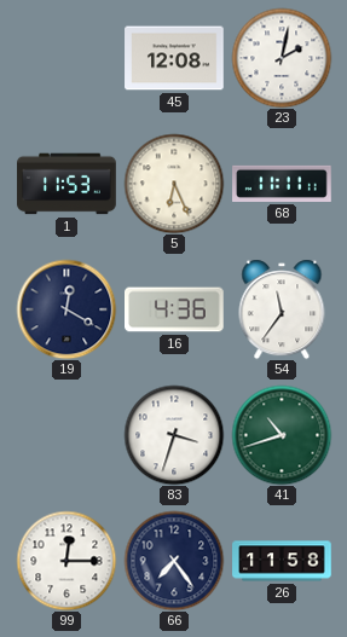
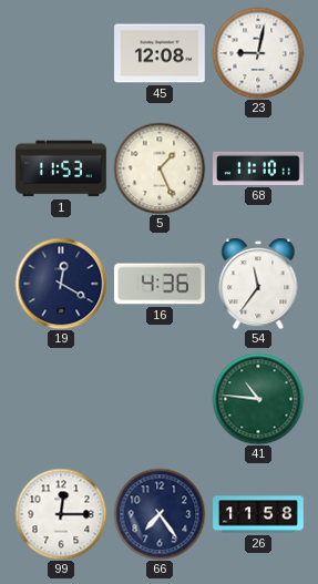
23: 2:02 -> 9:02
5: 6:26 -> 1:26
68: 11:11 -> 11:10
83: 3:33 -> none
41: 10:42 -> 10:46
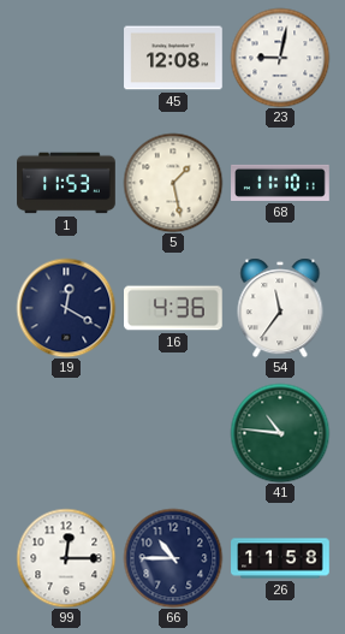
5: 1:26 -> 1:28
66: 7:24 -> 10:45
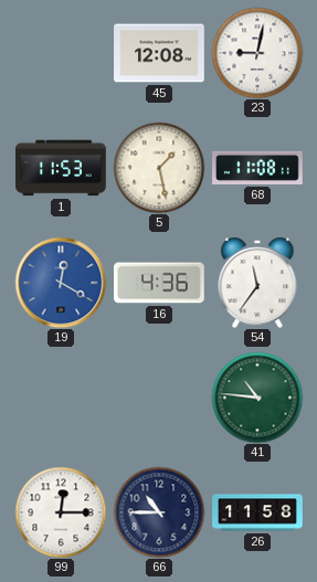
68: 11:10 -> 11:08
19 dial: navy -> blue
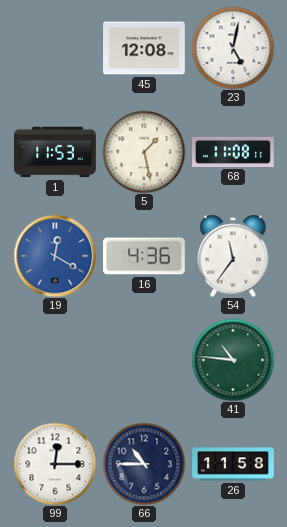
23: 9:02 -> 5:02
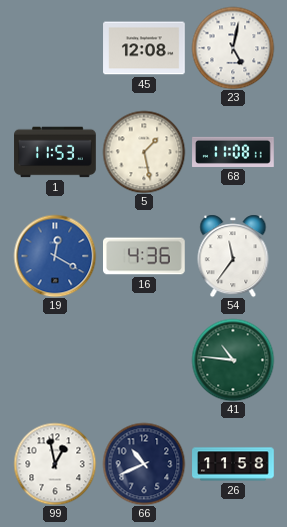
99: 12:15 -> 12:58
66: 10:45 -> 10:41
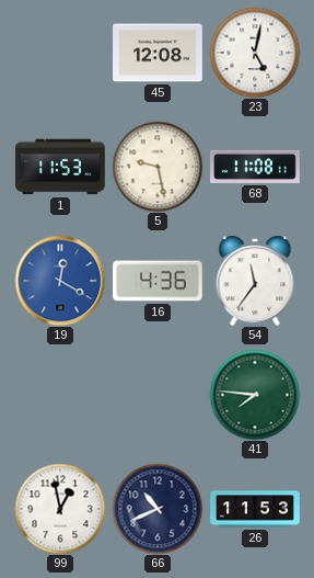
5: 1:28 -> 9:28
41: 10:46 -> 7:46
26: 11:58 -> 11:53
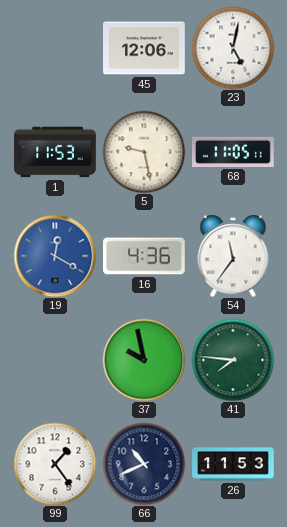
45: 12:08 -> 12:06
68: 11:08 -> 11:05
37: none -> 9:58
99: 12:58 -> 1:24
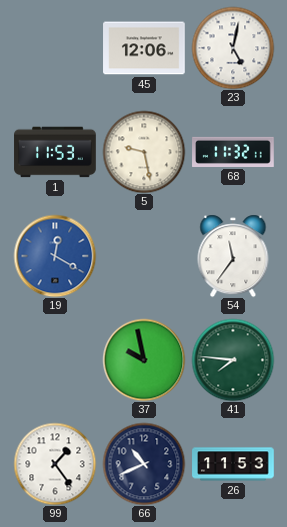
68: 11:05 -> 11:32
16: 4:36 -> none
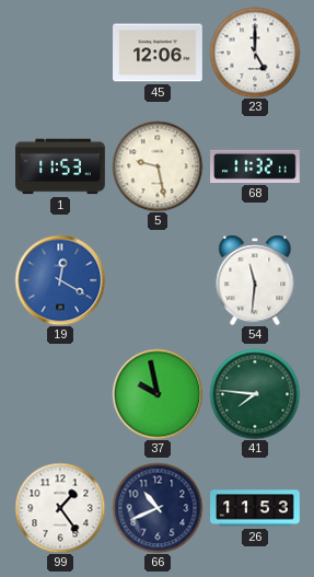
23: 5:02 -> 5:00
54: 11:36 -> 11:31
